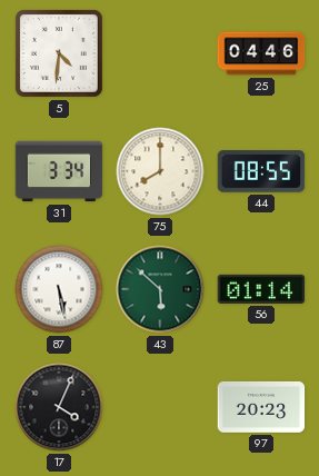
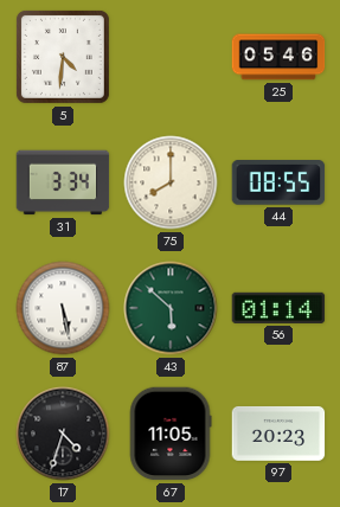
25: 04:46 -> 05:46
17: 4:04 -> 4:33
67: none -> 11:05
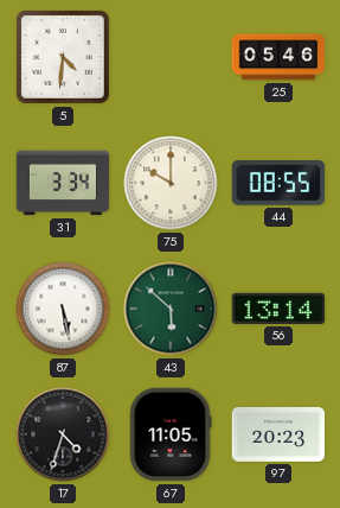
75: 8:00 -> 10:00
56: 01:14 -> 13:14
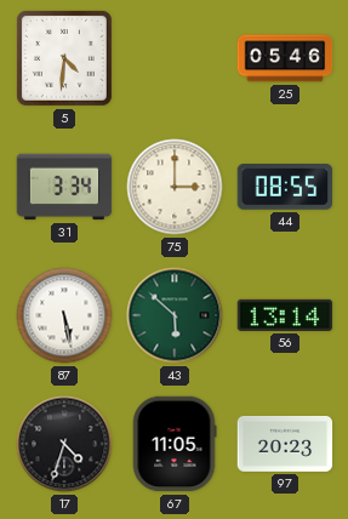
75: 10:00 -> 3:00
